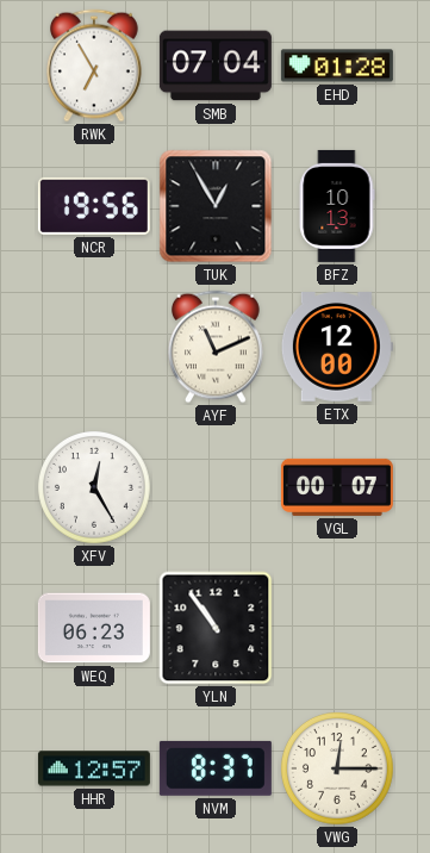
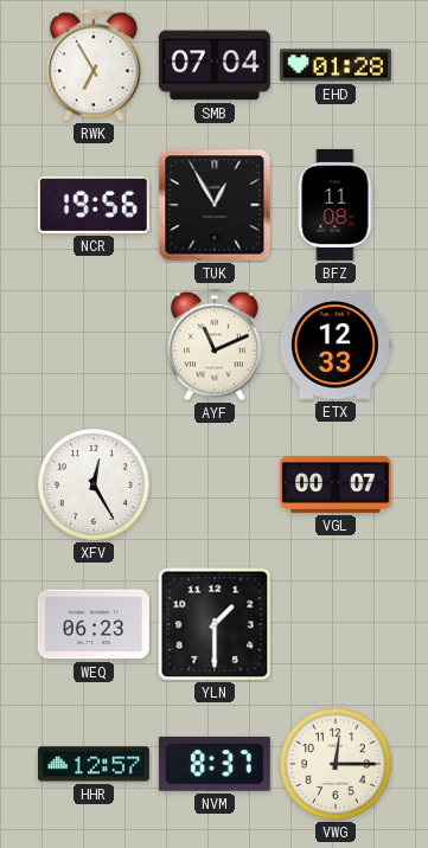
BFZ: 10:13 -> 11:08
ETX: 12:00 -> 12:33
YLN: 10:54 -> 1:30
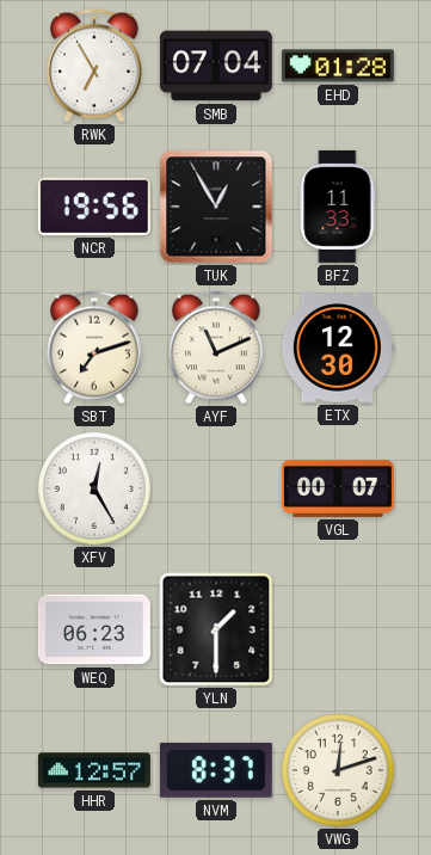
BFZ: 11:08 -> 11:33
SBT: none -> 7:12
ETX: 12:33 -> 12:30
VWG: 12:15 -> 12:12
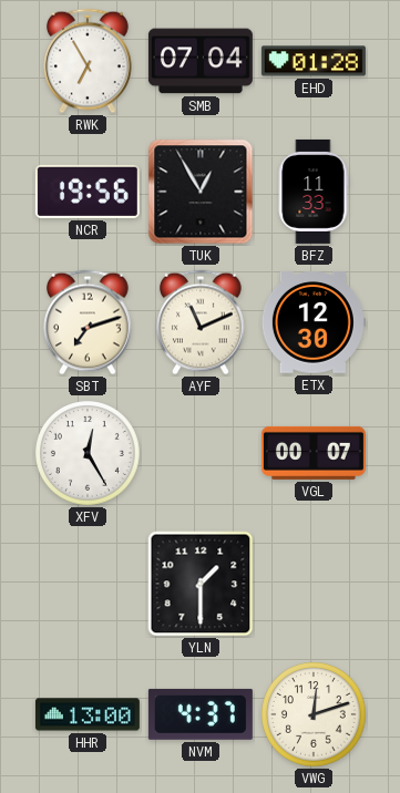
WEQ: 06:23 -> none
HHR: 12:57 -> 13:00
NVM: 8:37 -> 4:37
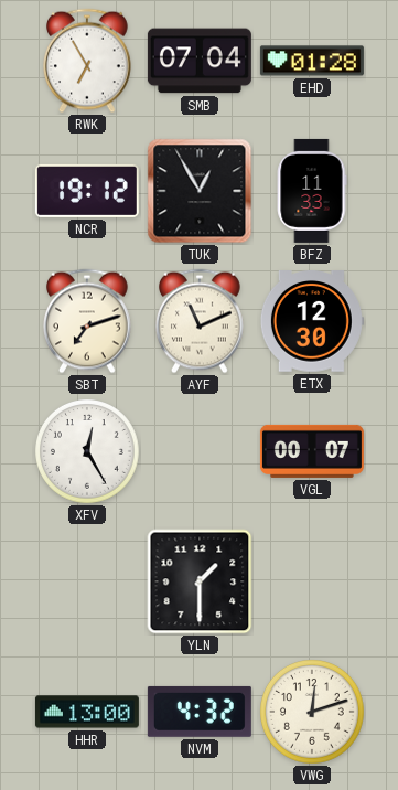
NCR: 19:56 -> 19:12
NVM: 4:37 -> 4:32
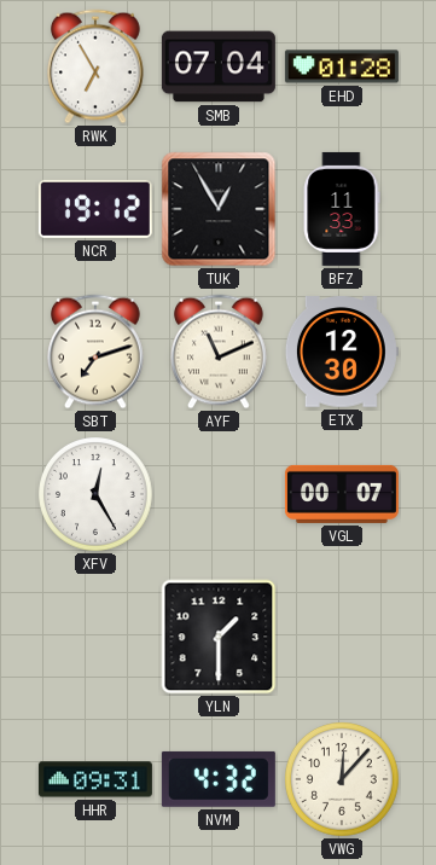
HHR: 13:00 -> 09:31
VWG: 12:12 -> 12:07
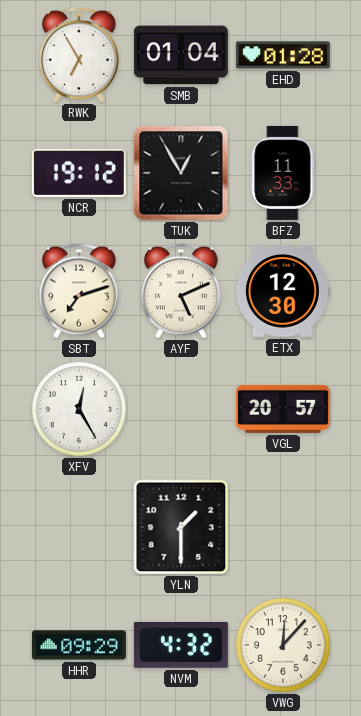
SMB: 07:04 -> 01:04
AYF: 11:11 -> 5:11
VGL: 00:07 -> 20:57
HHR: 09:31 -> 09:29
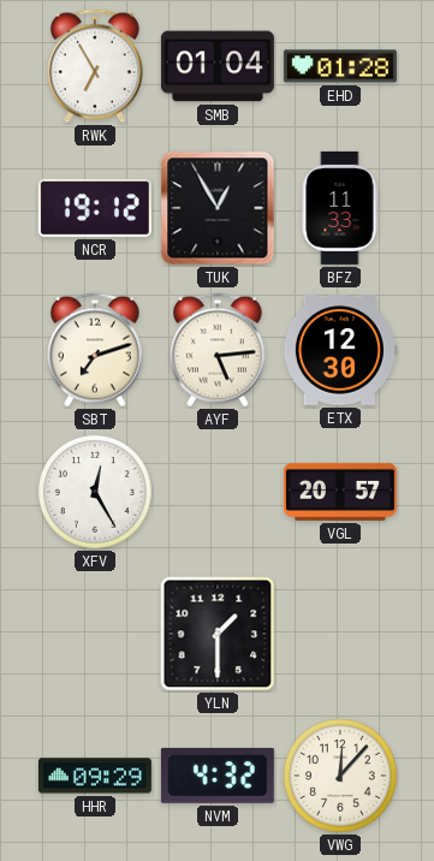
AYF: 5:11 -> 5:14
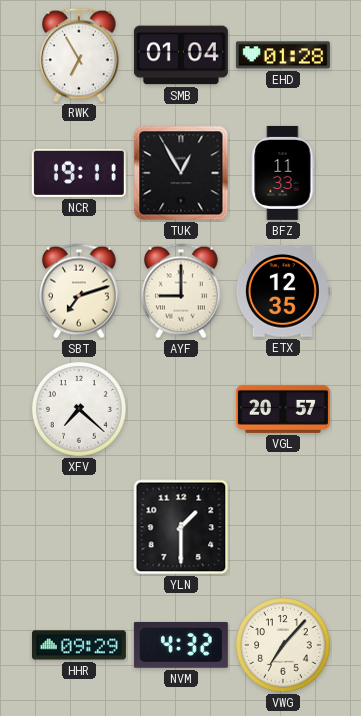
NCR: 19:12 -> 19:11
AYF: 5:14 -> 9:00
ETX: 12:30 -> 12:35
XFV: 12:25 -> 7:22
VWG: 12:07 -> 7:07
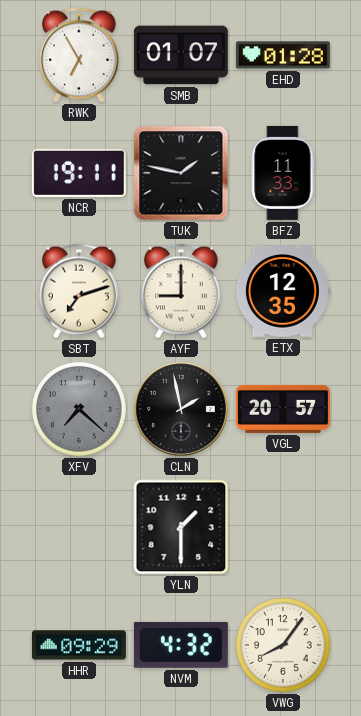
SMB: 01:04 -> 01:07
TUK: 12:55 -> 1:47
XFV dial: white -> grey
CLN: none -> 1:58
VWG: 7:07 -> 8:06
